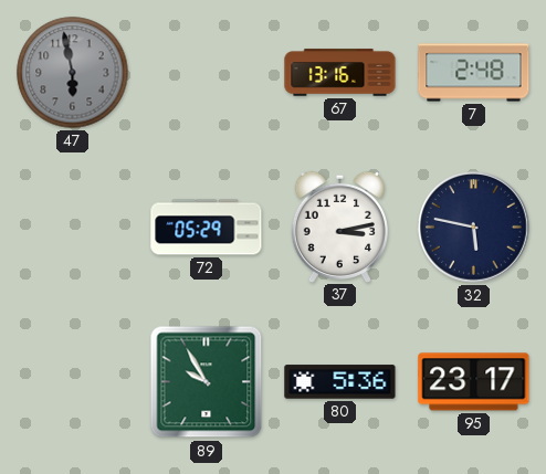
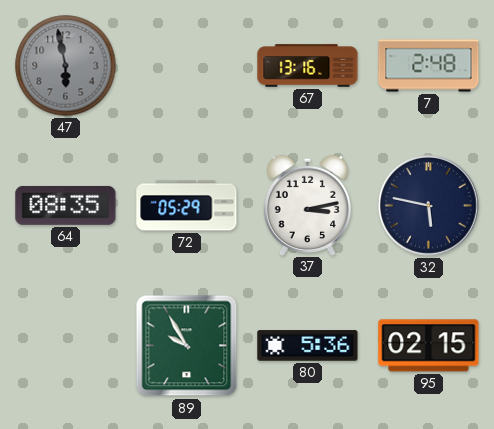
64: none -> 08:35
95: 23:17 -> 02:15
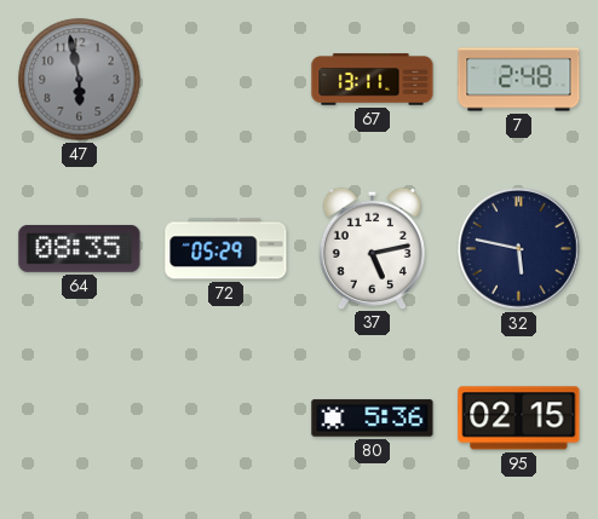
67: 13:16 -> 13:11
37: 3:13 -> 5:13
89: 9:55 -> none
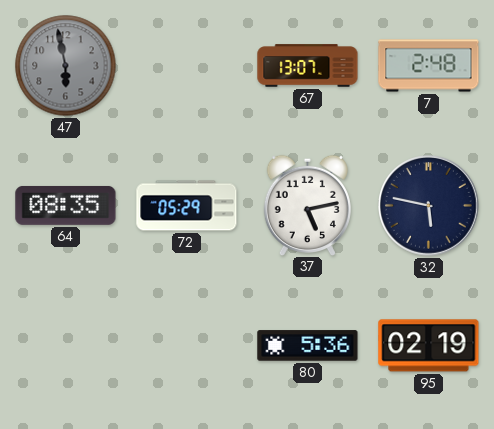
67: 13:11 -> 13:07
95: 02:15 -> 02:19
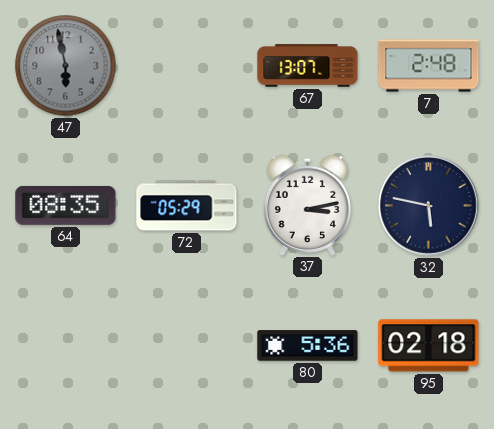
37: 5:13 -> 3:13
95: 02:19 -> 02:18
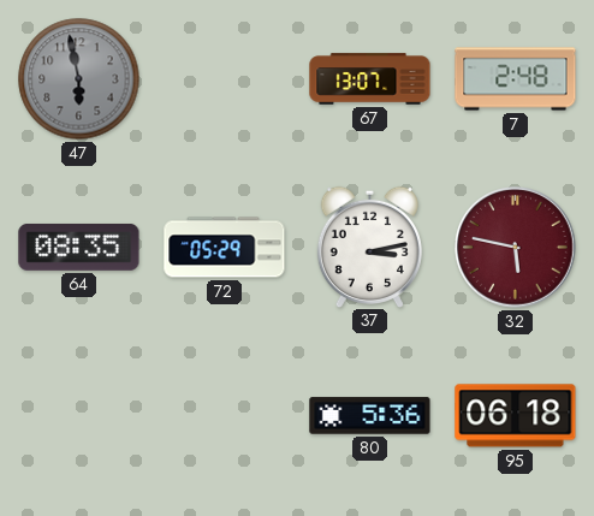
32 dial: navy -> burgundy
95: 02:18 -> 06:18
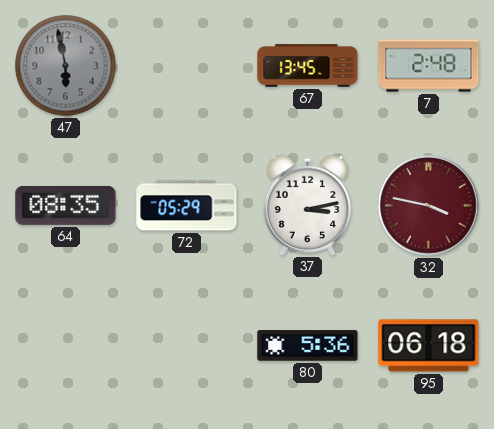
67: 13:07 -> 13:45
32: 5:47 -> 3:47
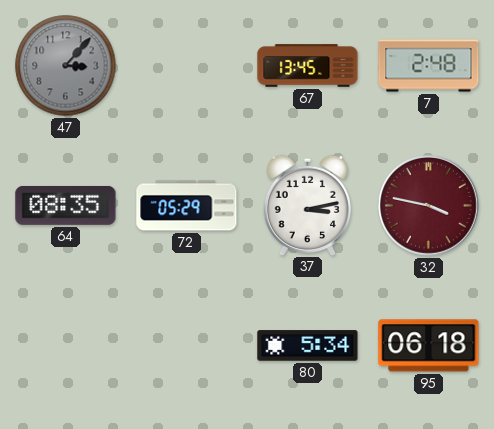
47: 5:58 -> 3:07
80: 5:36 -> 5:34
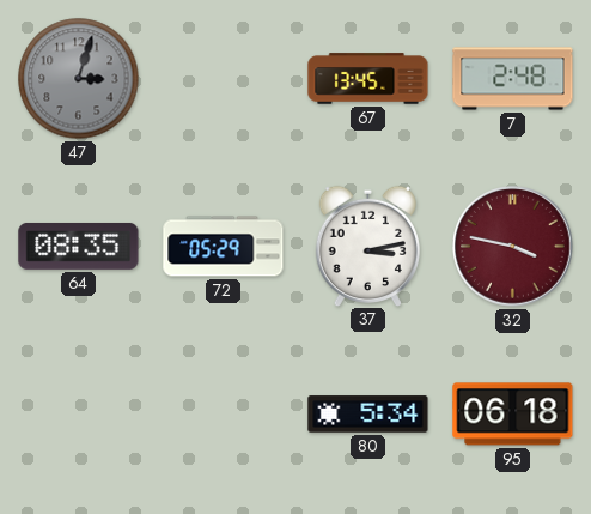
47: 3:07 -> 3:03
